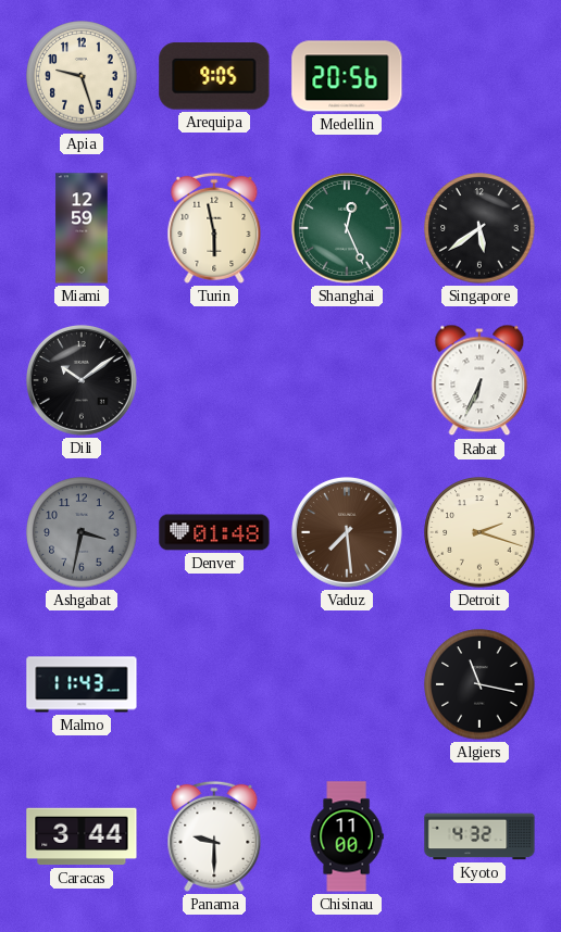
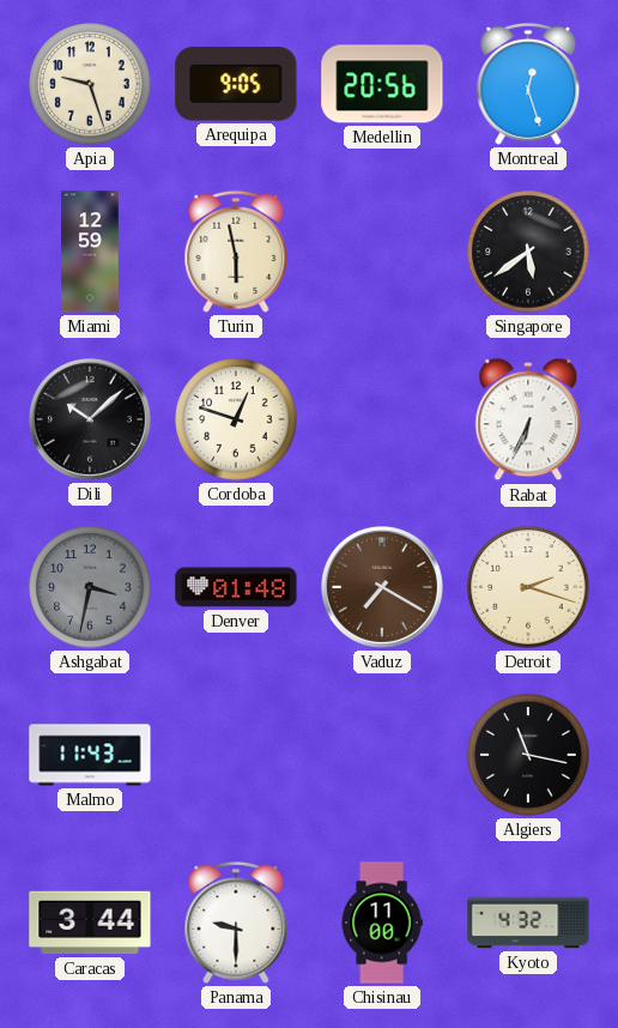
Montreal: none -> 12:27
Shanghai: 12:26 -> none
Dili: 10:09 -> 10:08
Cordoba: none -> 12:48
Vaduz: 7:29 -> 7:20
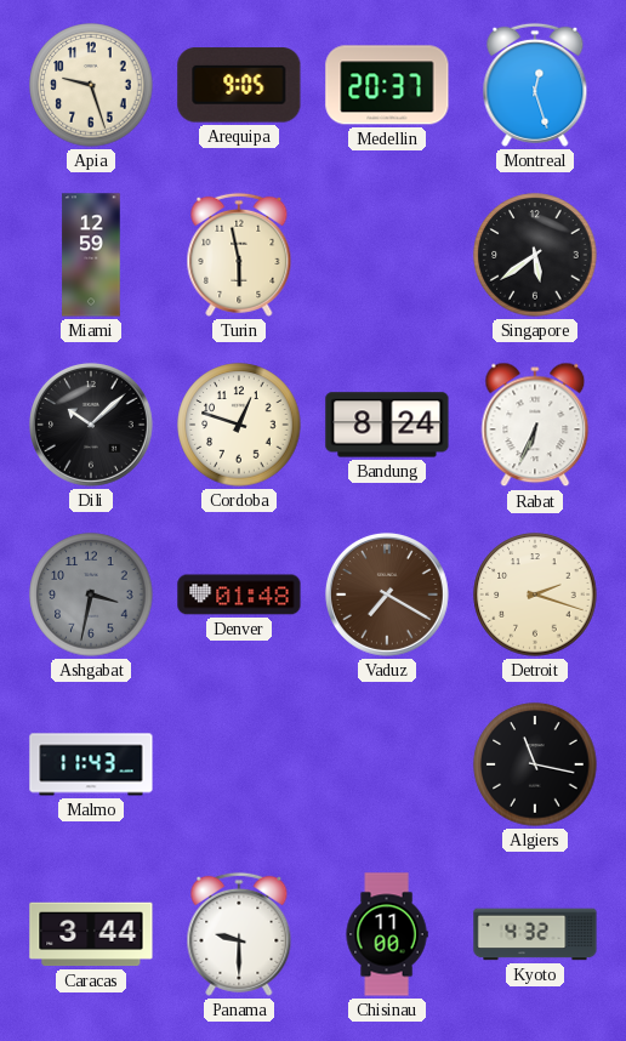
Medellin: 20:56 -> 20:37
Bandung: none -> 8:24
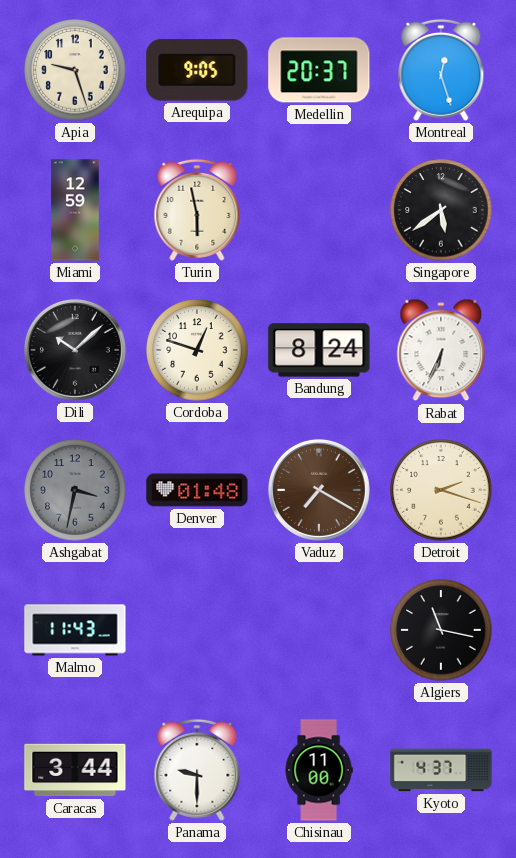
Kyoto: 4:32 -> 4:37
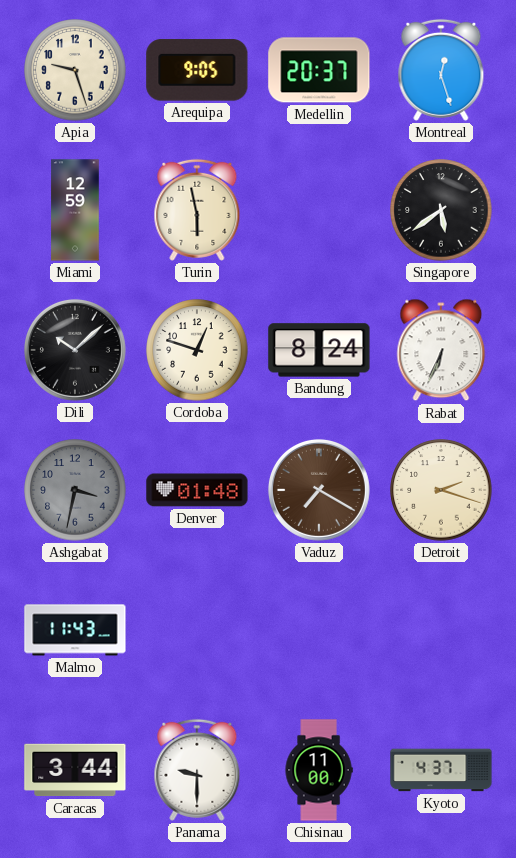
Algiers: 11:17 -> none
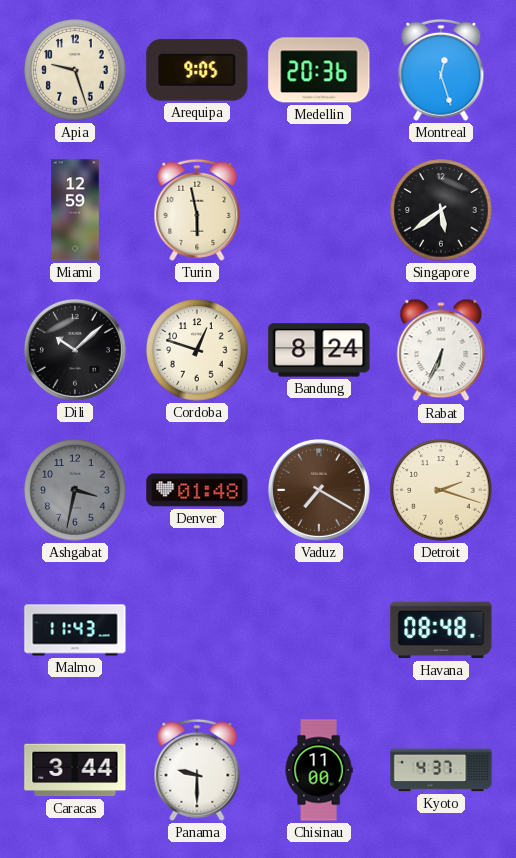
Medellin: 20:37 -> 20:36
Havana: none -> 08:48
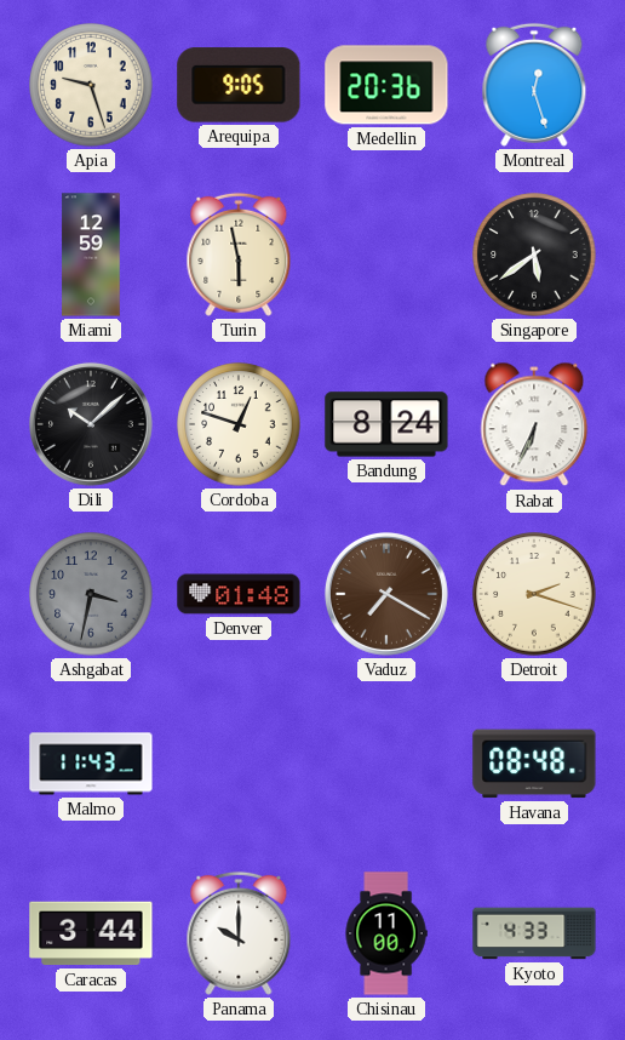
Panama: 9:30 -> 10:00
Kyoto: 4:37 -> 4:33
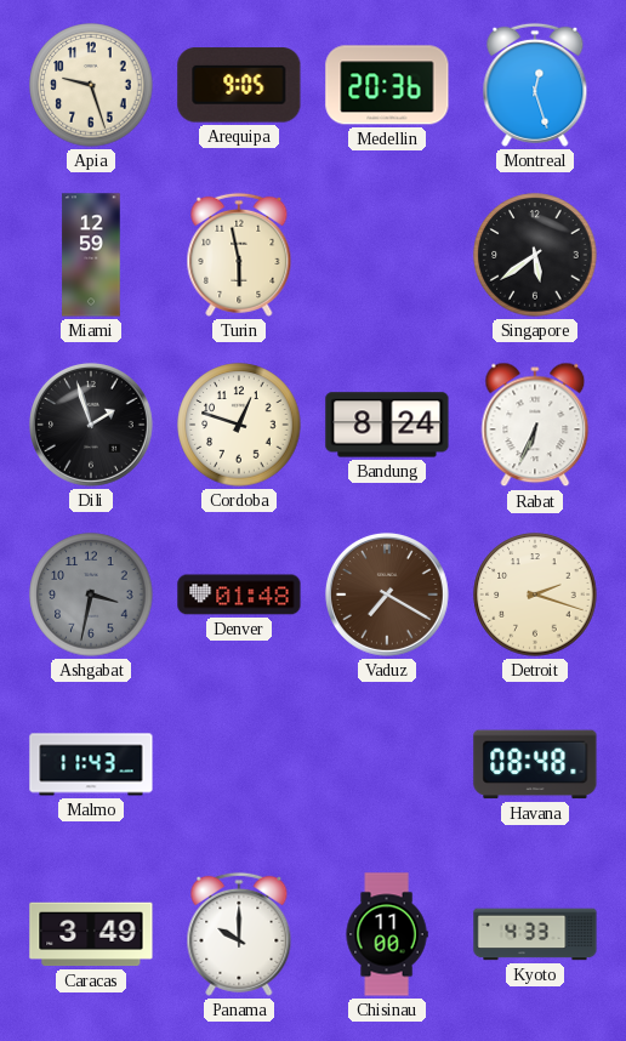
Dili: 10:08 -> 1:57
Caracas: 3:44 -> 3:49
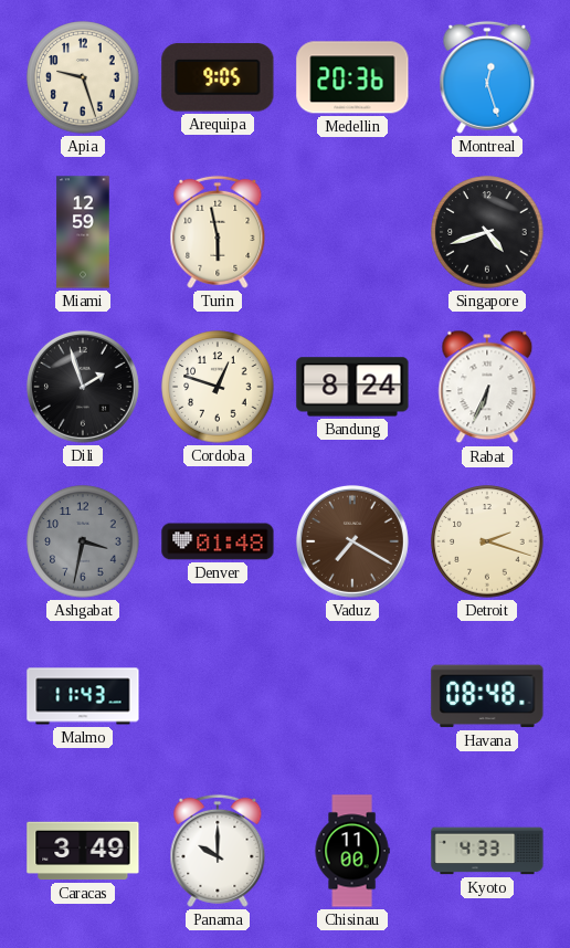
Singapore: 5:39 -> 4:42
